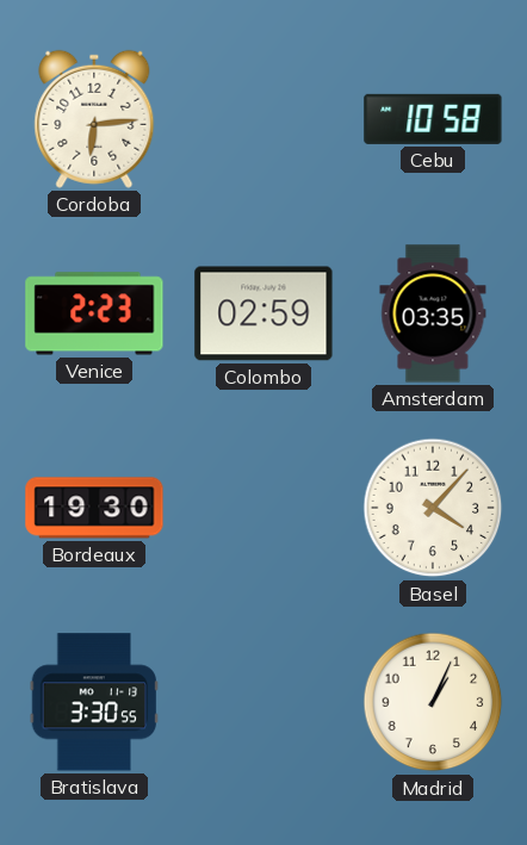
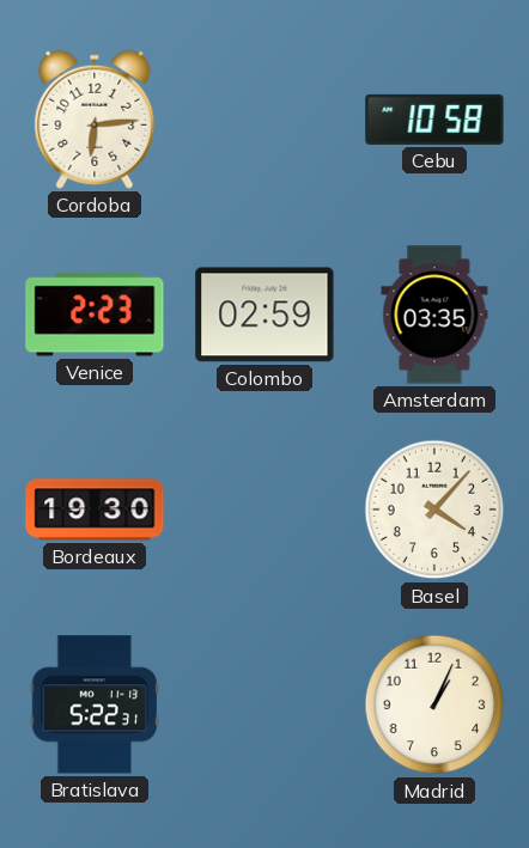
Bratislava: 3:30 -> 5:22
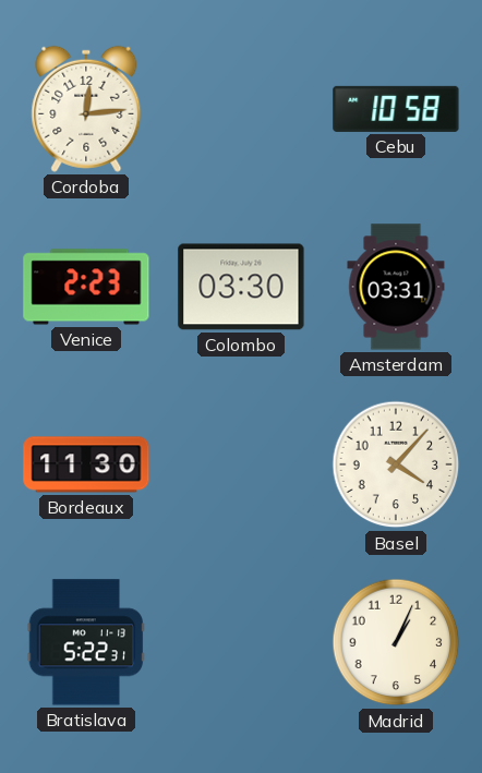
Cordoba: 6:14 -> 12:14
Colombo: 02:59 -> 03:30
Amsterdam: 03:35 -> 03:31
Bordeaux: 19:30 -> 11:30
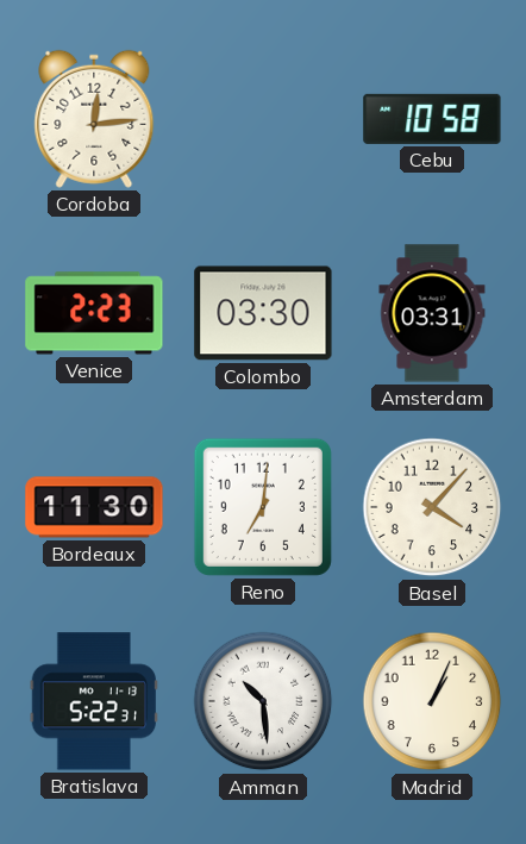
Reno: none -> 7:01
Amman: none -> 10:29
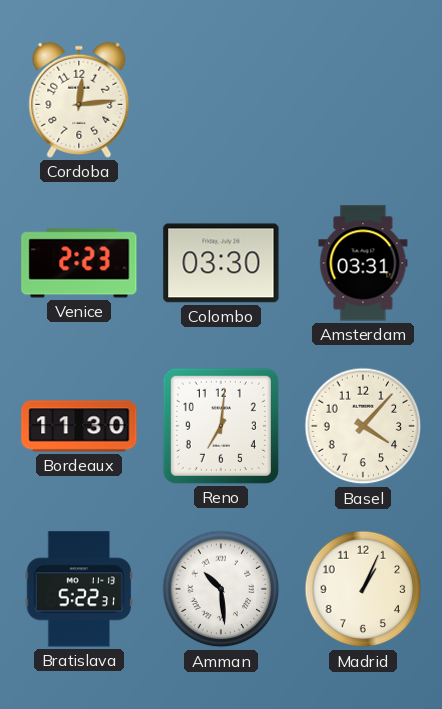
Cebu: 10:58 -> none
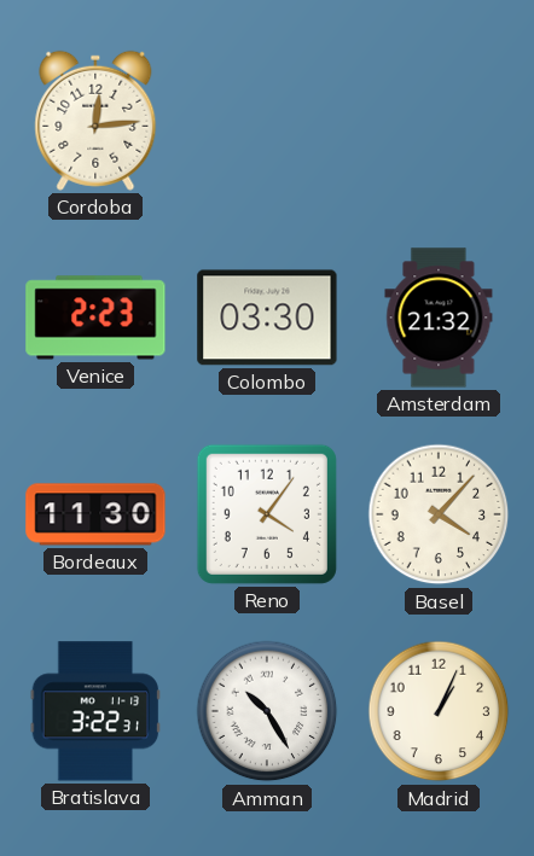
Amsterdam: 03:31 -> 21:32
Reno: 7:01 -> 4:06
Bratislava: 5:22 -> 3:22
Amman: 10:29 -> 10:25
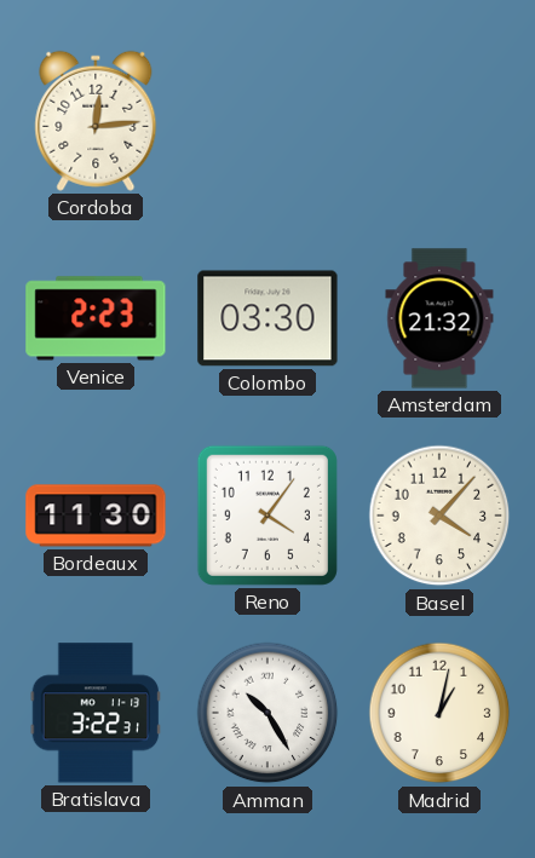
Madrid: 1:04 -> 1:02
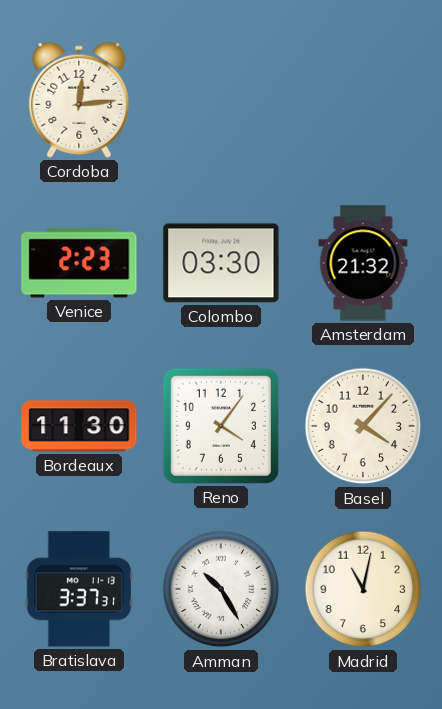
Bratislava: 3:22 -> 3:37
Madrid: 1:02 -> 11:02
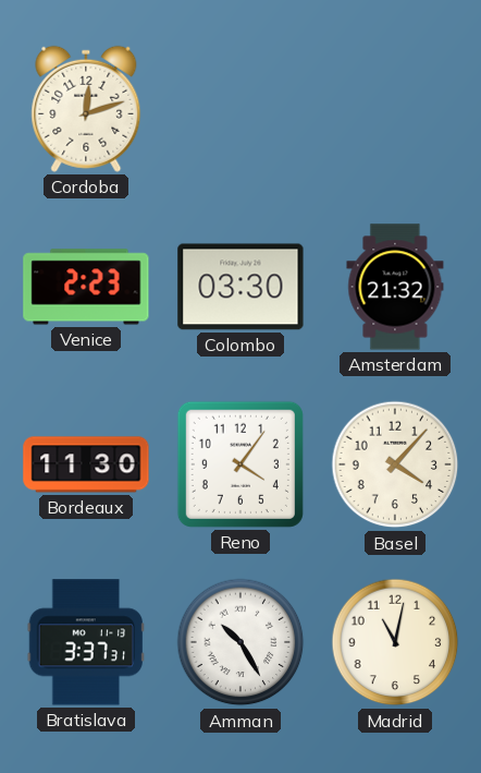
Cordoba: 12:14 -> 12:12
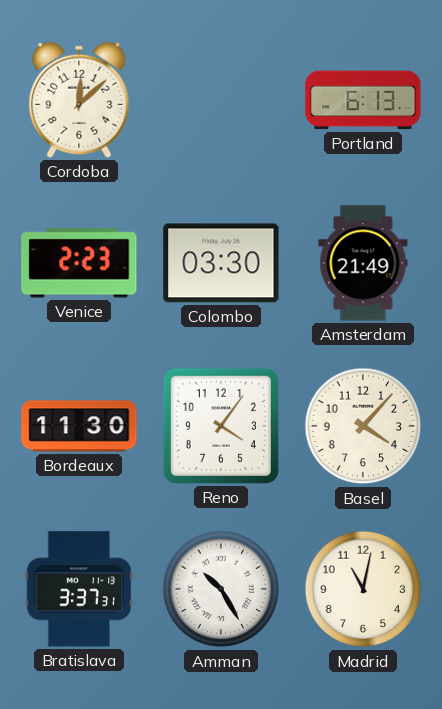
Cordoba: 12:12 -> 12:08
Portland: none -> 6:13
Amsterdam: 21:32 -> 21:49
